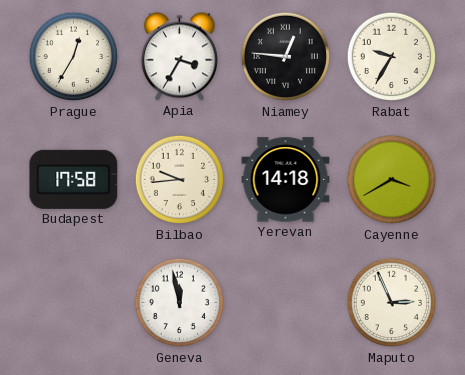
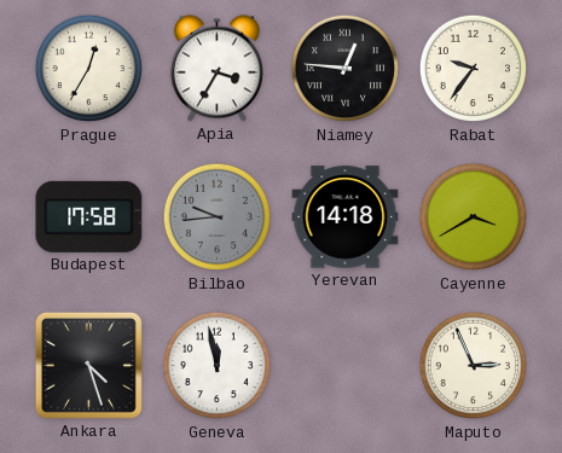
Rabat: 9:35 -> 9:36
Bilbao dial: cream -> grey
Ankara: none -> 4:27
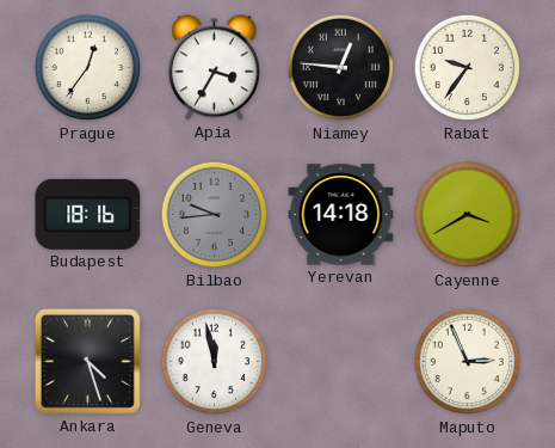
Prague: 12:35 -> 12:36
Budapest: 17:58 -> 18:16
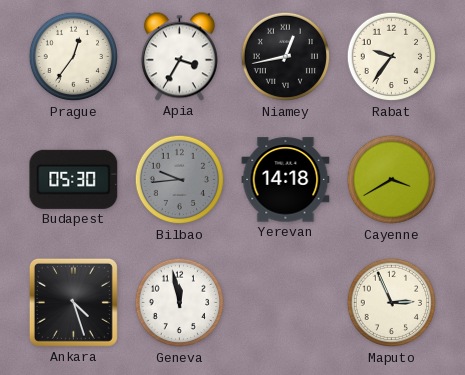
Niamey: 12:46 -> 12:43
Budapest: 18:16 -> 05:30
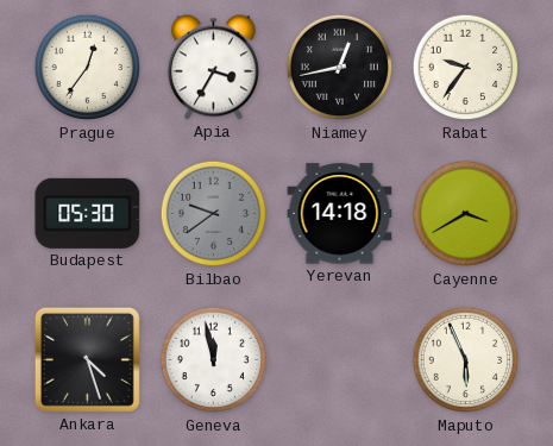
Bilbao: 9:44 -> 9:39
Maputo: 2:56 -> 5:56
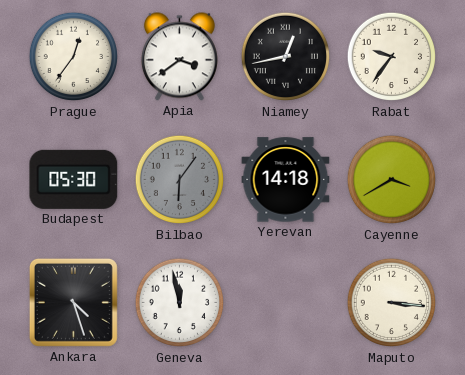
Apia: 3:35 -> 3:39
Bilbao: 9:39 -> 6:06
Maputo: 5:56 -> 3:16
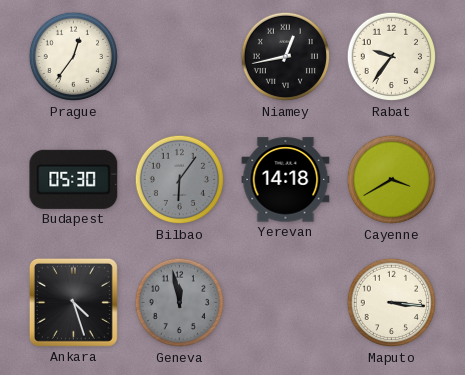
Apia: 3:39 -> none
Geneva dial: white -> grey
